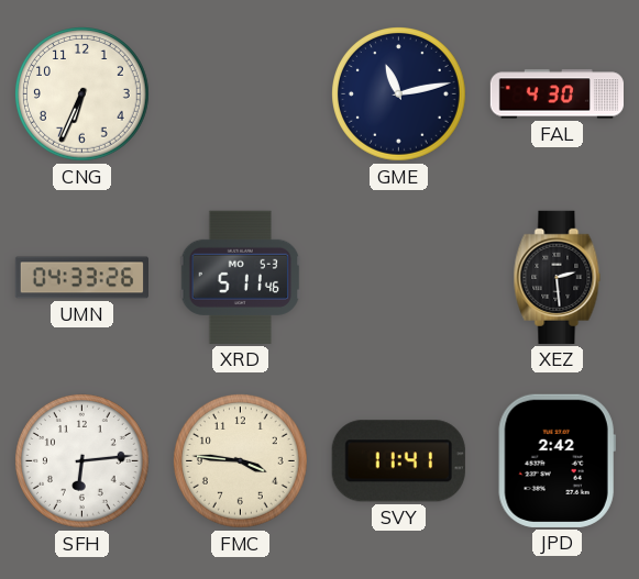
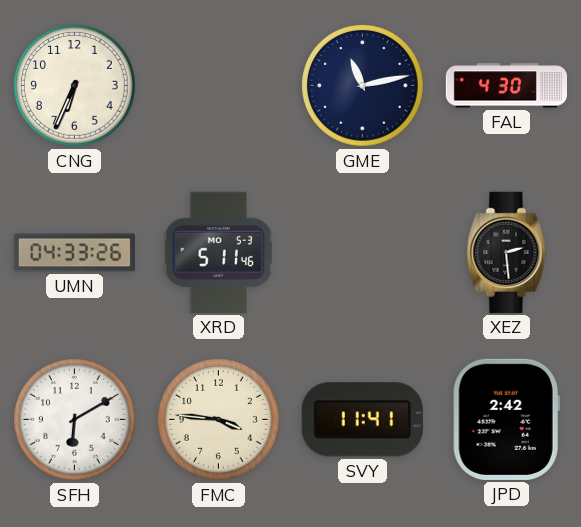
SFH: 6:14 -> 6:10
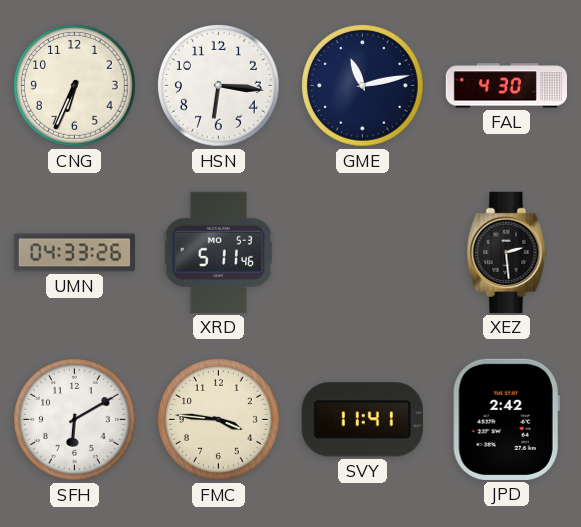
HSN: none -> 6:16
